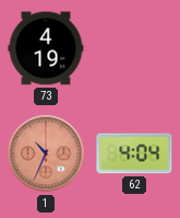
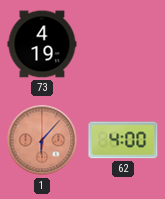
1: 10:34 -> 6:07
62: 4:04 -> 4:00
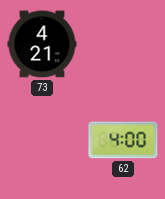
73: 4:19 -> 4:21
1: 6:07 -> none
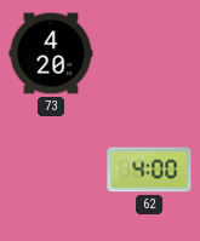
73: 4:21 -> 4:20
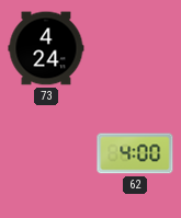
73: 4:20 -> 4:24
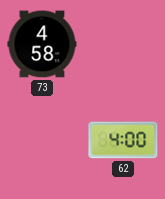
73: 4:24 -> 4:58
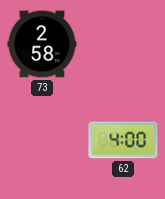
73: 4:58 -> 2:58
